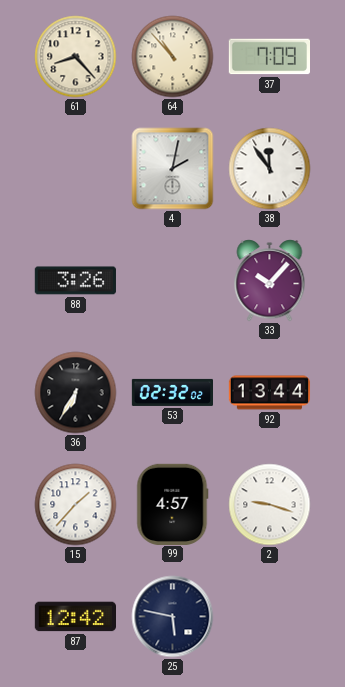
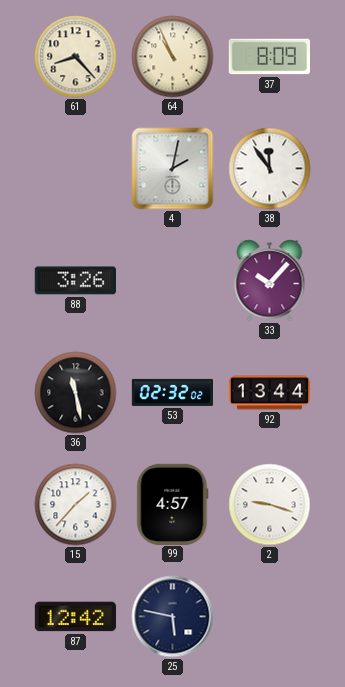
64: 10:53 -> 10:56
37: 7:09 -> 8:09
36: 6:35 -> 11:28
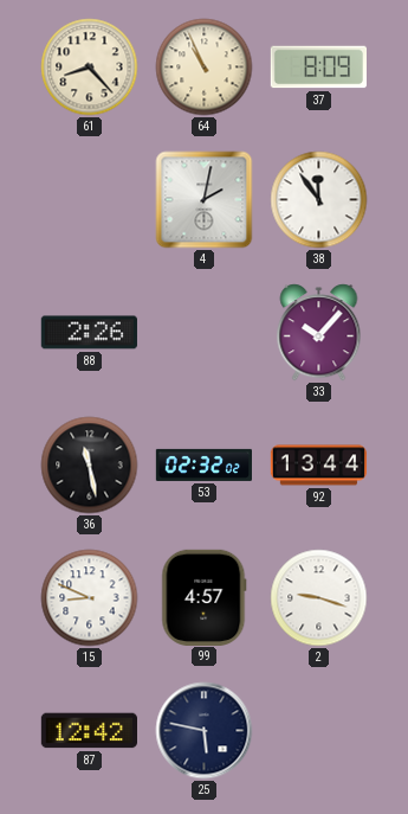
88: 3:26 -> 2:26
15: 1:37 -> 8:49
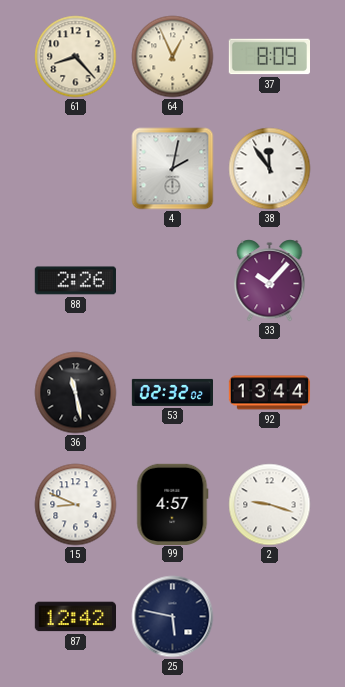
64: 10:56 -> 12:56
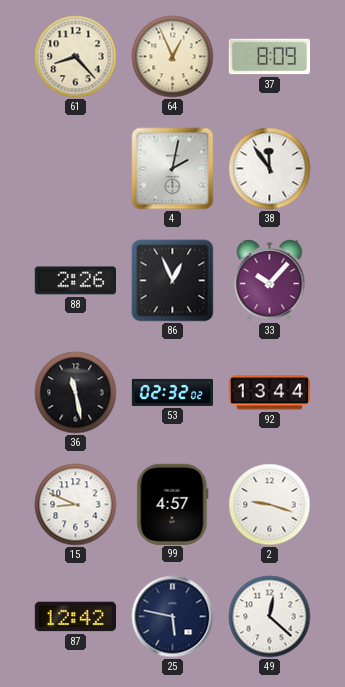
86: none -> 12:56
49: none -> 12:22
